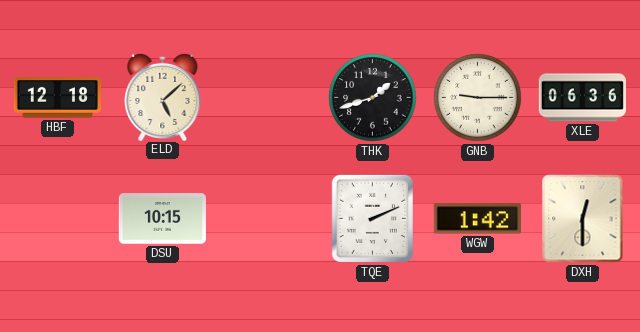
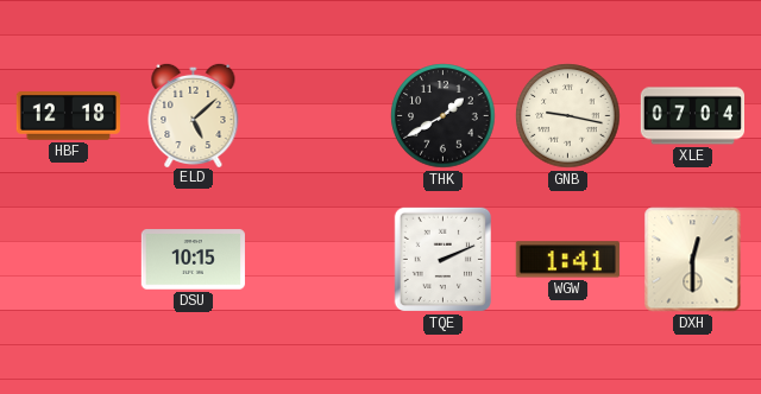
THK: 1:42 -> 1:40
GNB: 9:15 -> 9:17
XLE: 06:36 -> 07:04
WGW: 1:42 -> 1:41
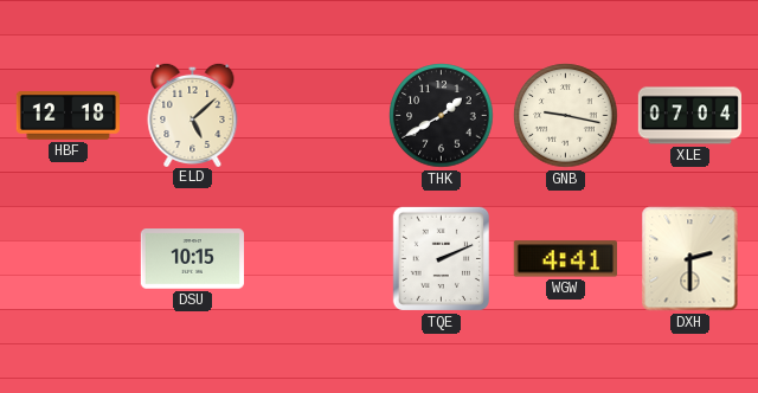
WGW: 1:41 -> 4:41
DXH: 12:30 -> 2:30
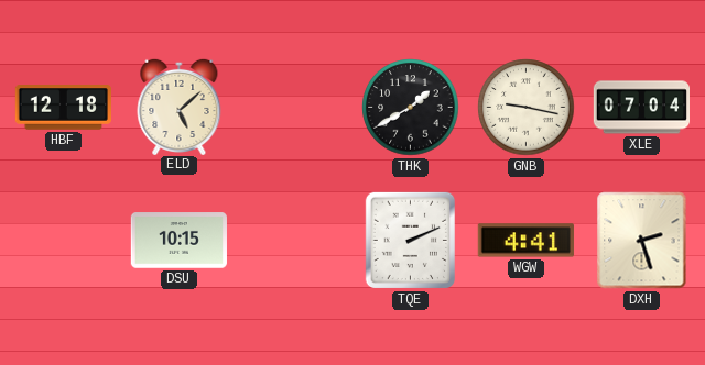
DXH: 2:30 -> 2:27
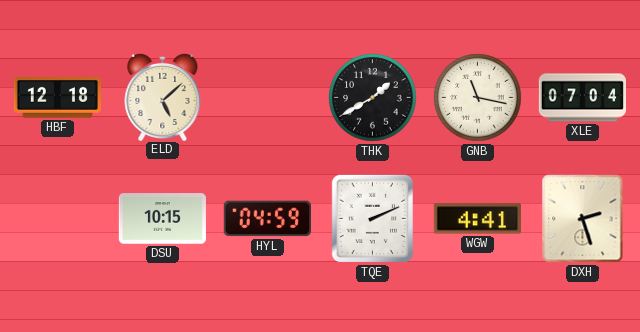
GNB: 9:17 -> 11:17
HYL: none -> 04:59
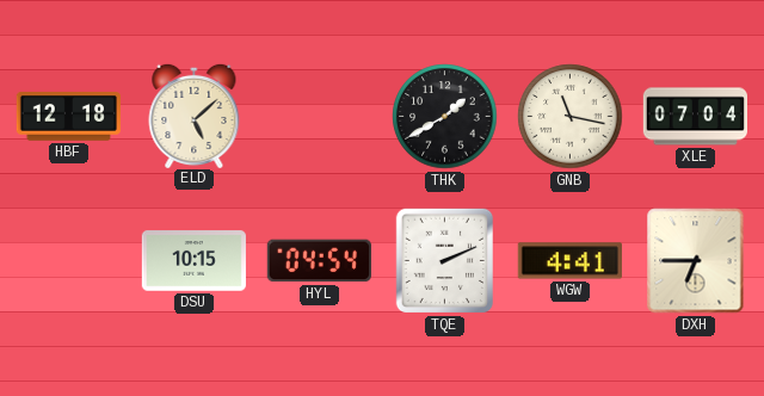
HYL: 04:59 -> 04:54
DXH: 2:27 -> 6:45
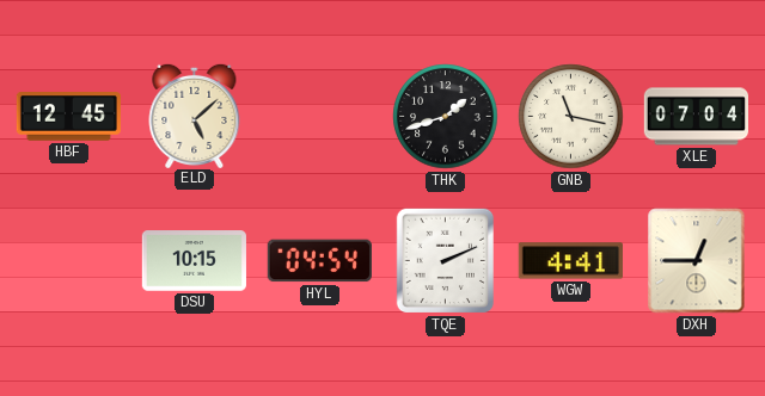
HBF: 12:18 -> 12:45
THK: 1:40 -> 1:42
DXH: 6:45 -> 12:45
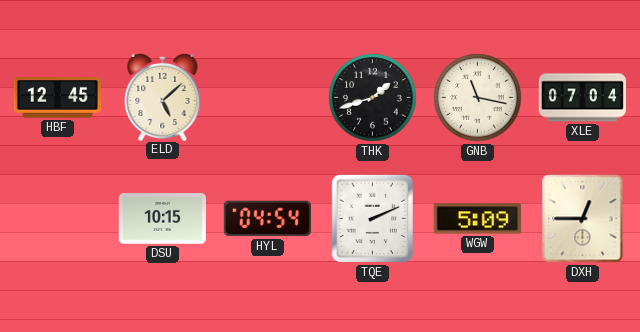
WGW: 4:41 -> 5:09
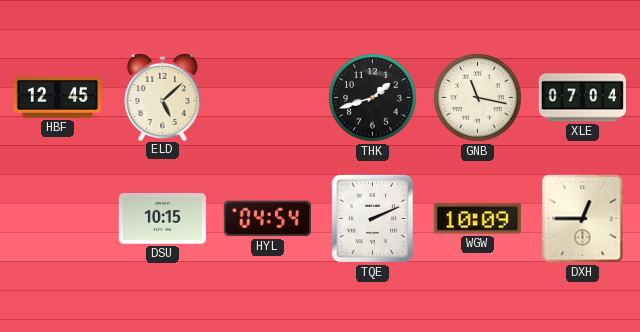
WGW: 5:09 -> 10:09
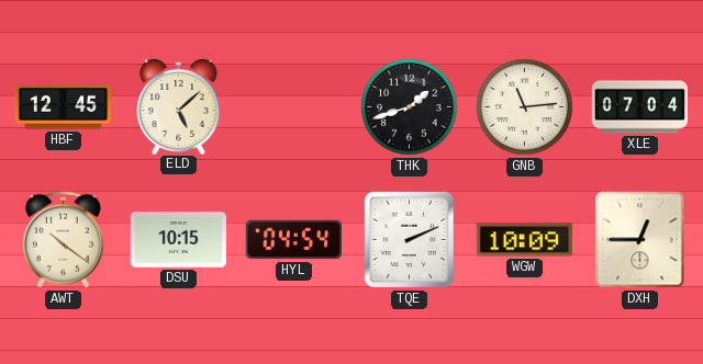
GNB: 11:17 -> 11:14
AWT: none -> 10:21
